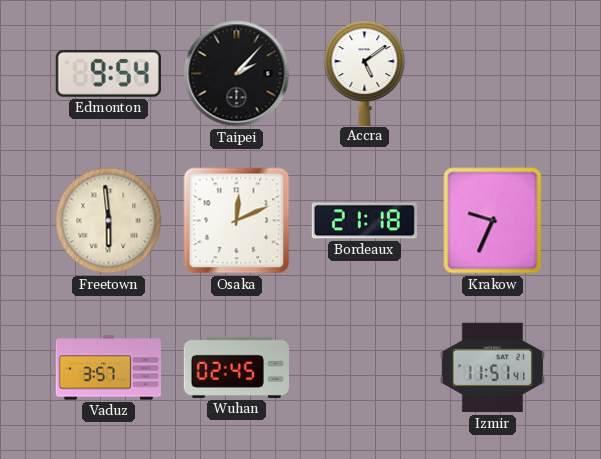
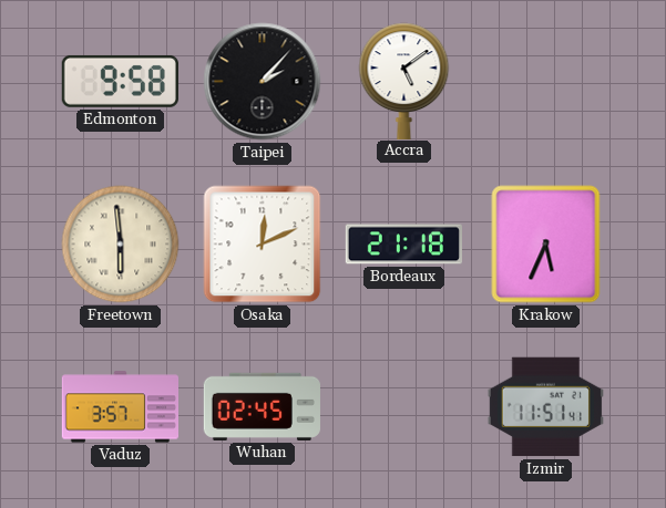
Edmonton: 9:54 -> 9:58
Krakow: 9:34 -> 5:34
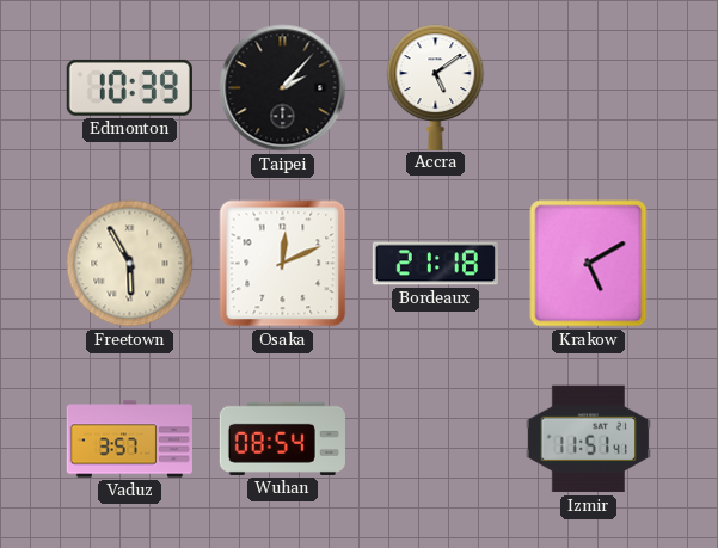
Edmonton: 9:58 -> 10:39
Freetown: 5:59 -> 5:55
Krakow: 5:34 -> 5:10
Wuhan: 02:45 -> 08:54
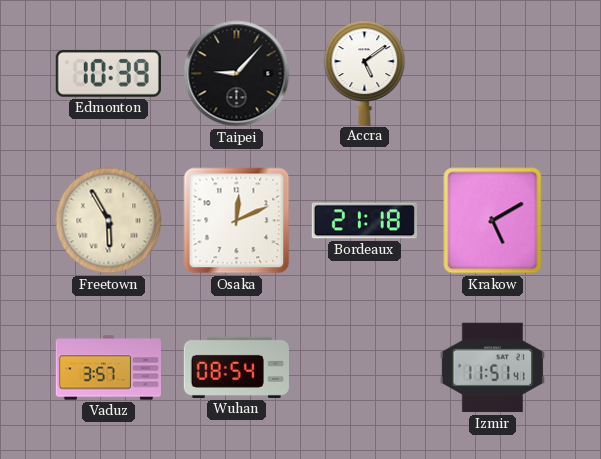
Taipei: 2:07 -> 9:07
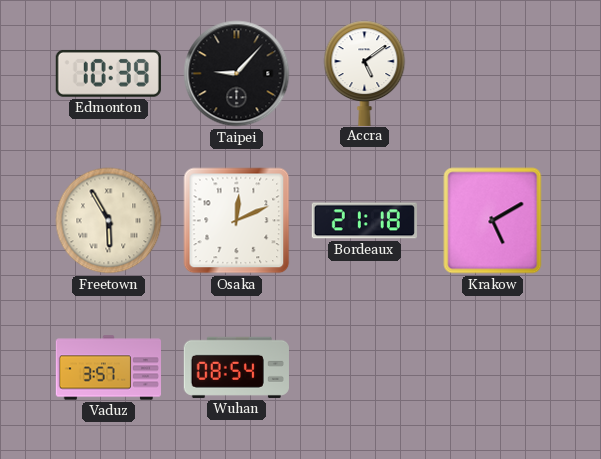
Izmir: 11:51 -> none
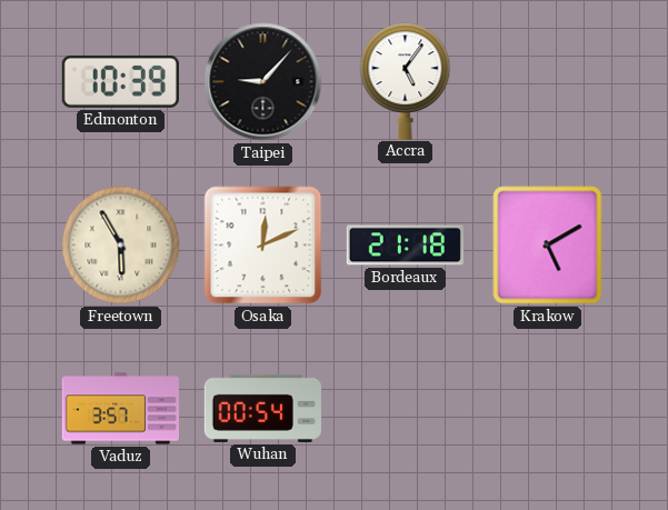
Accra: 5:09 -> 5:06
Wuhan: 08:54 -> 00:54
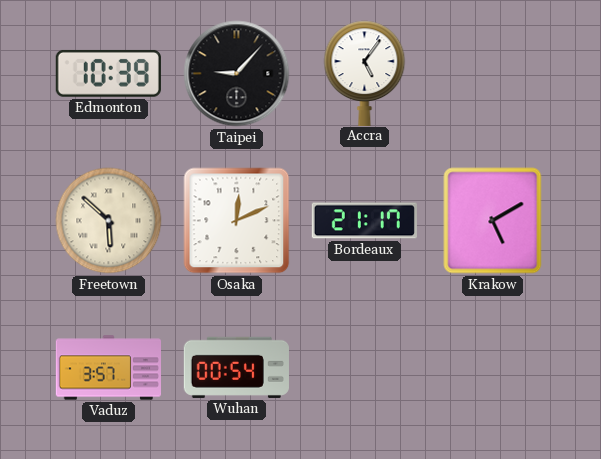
Freetown: 5:55 -> 5:52
Bordeaux: 21:18 -> 21:17
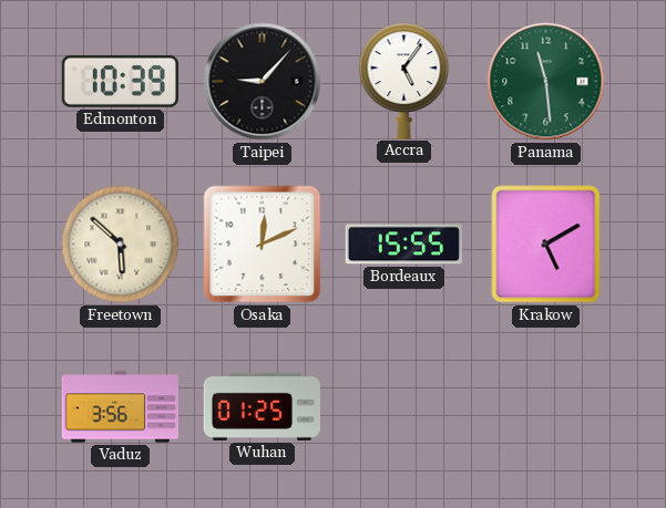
Panama: none -> 11:29
Bordeaux: 21:17 -> 15:55
Vaduz: 3:57 -> 3:56
Wuhan: 00:54 -> 01:25
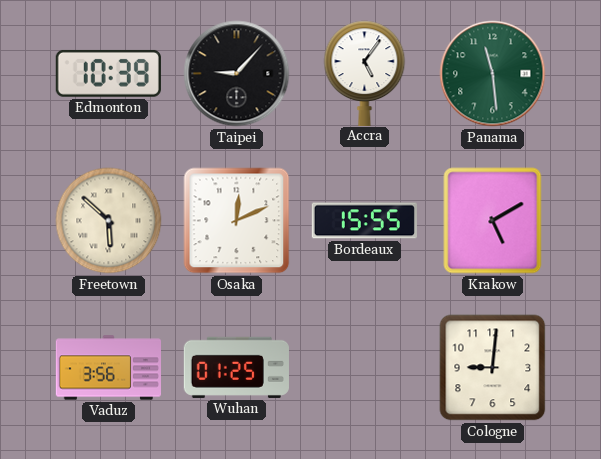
Cologne: none -> 9:01
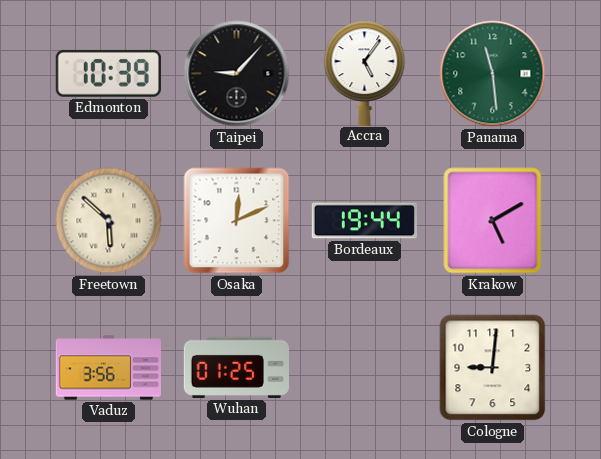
Bordeaux: 15:55 -> 19:44
